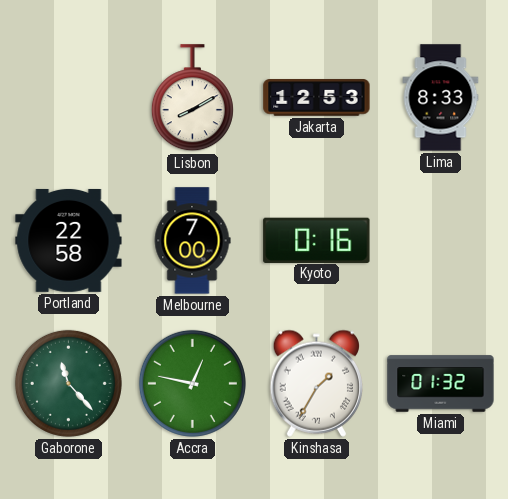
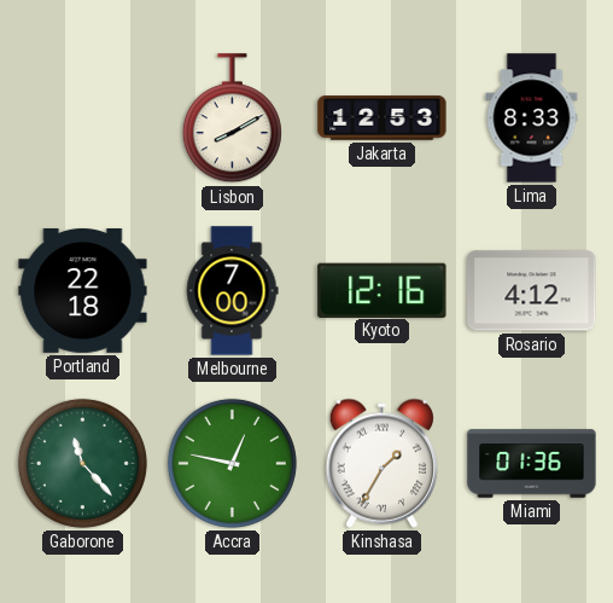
Portland: 22:58 -> 22:18
Kyoto: 0:16 -> 12:16
Rosario: none -> 4:12
Miami: 01:32 -> 01:36
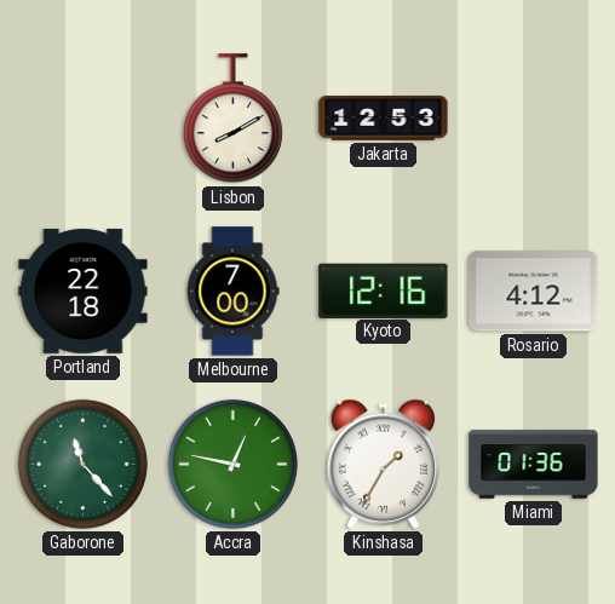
Lima: 8:33 -> none
